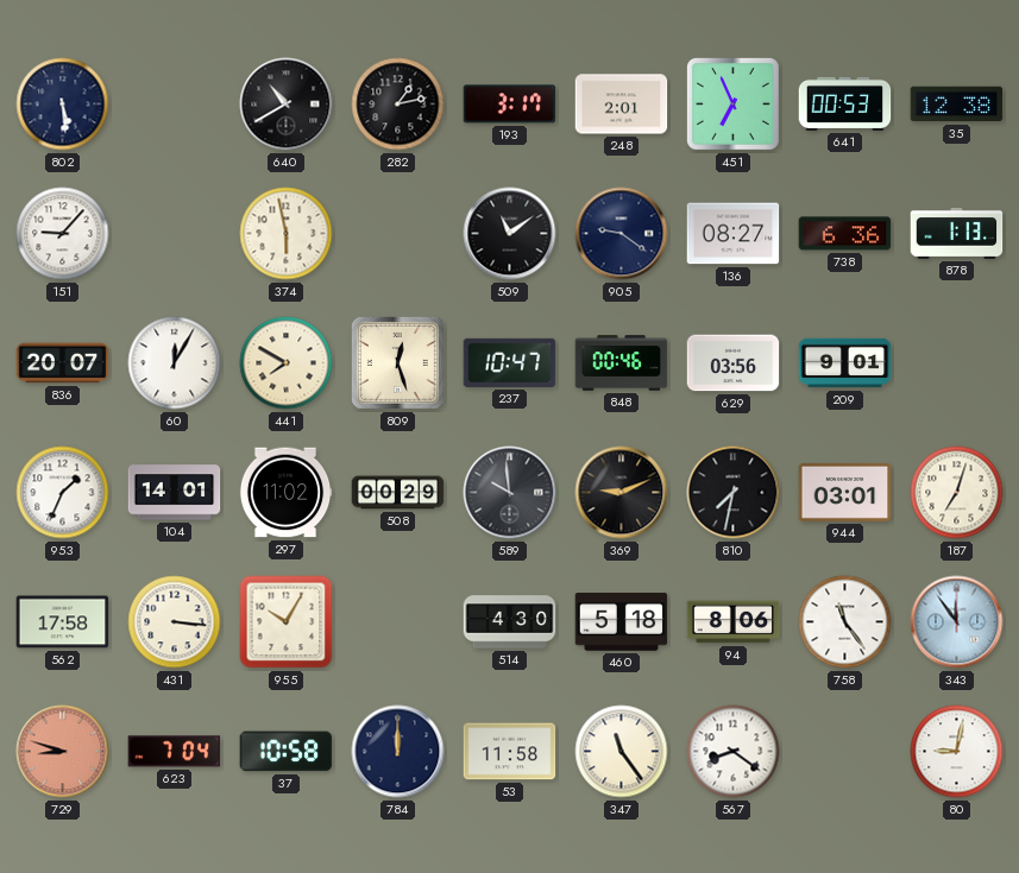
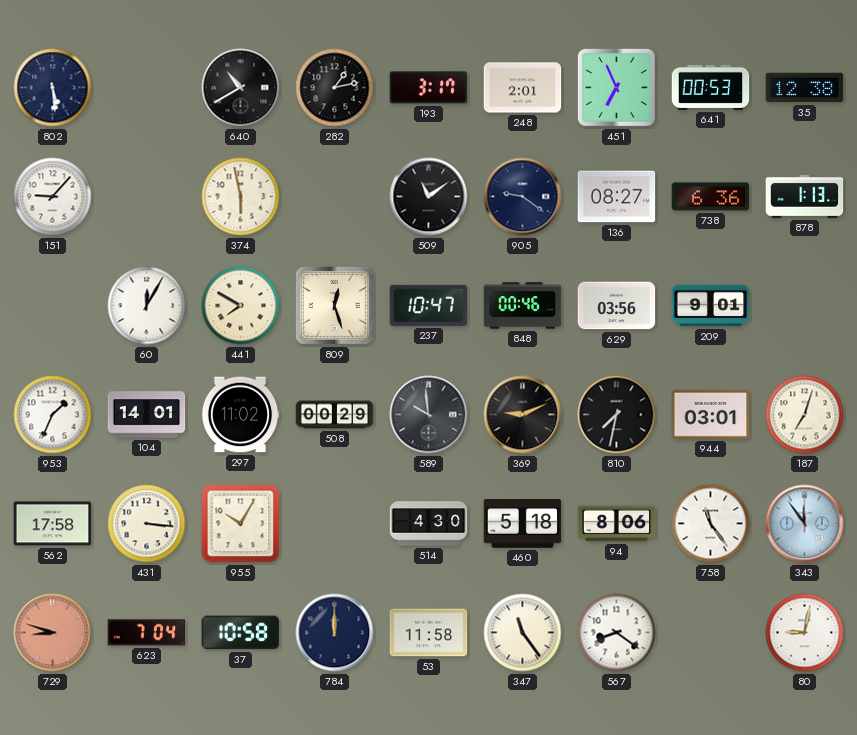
836: 20:07 -> none
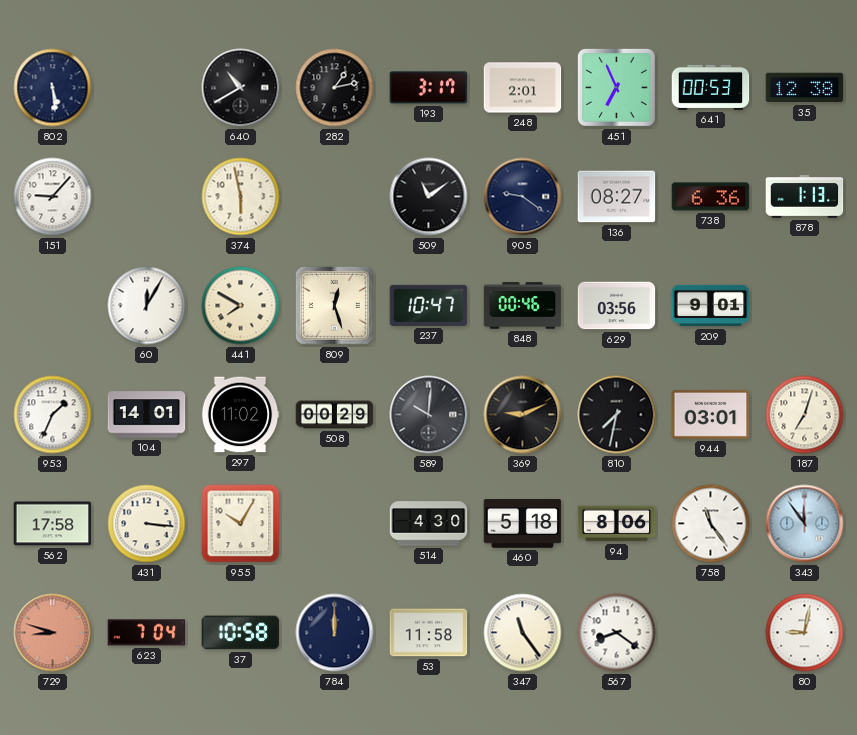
589: 9:59 -> 10:01
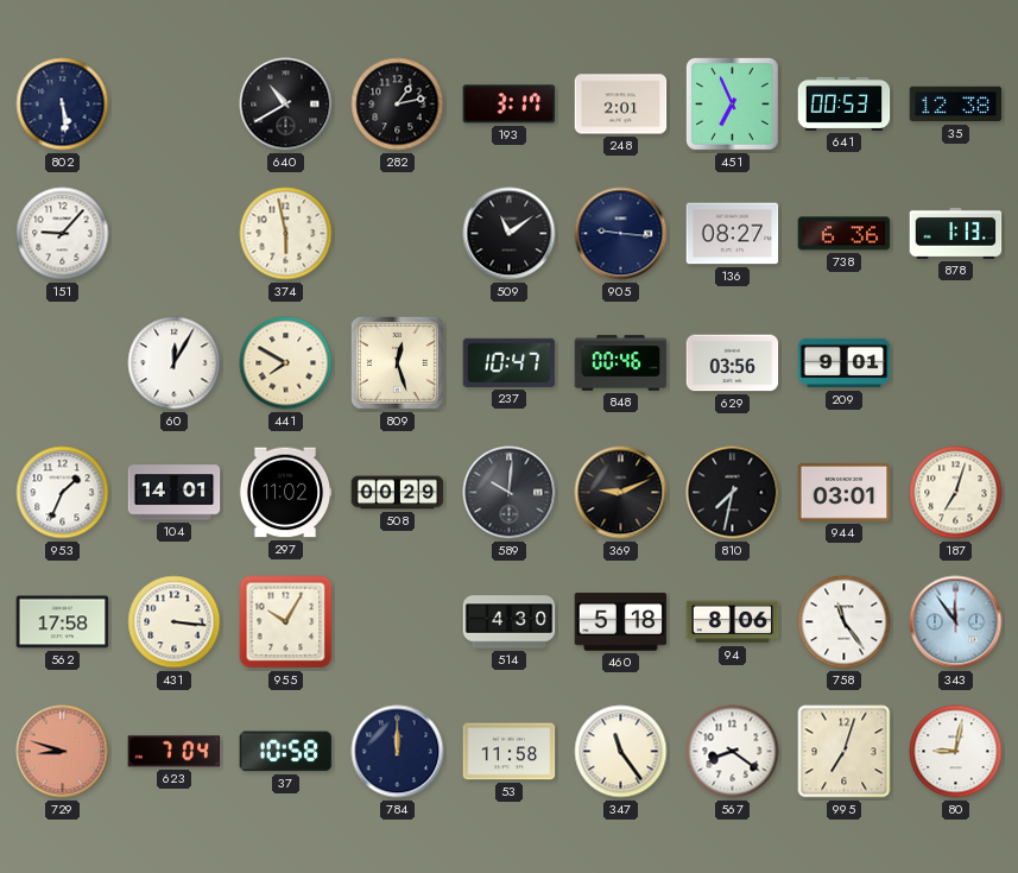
905: 9:21 -> 9:16
995: none -> 7:03
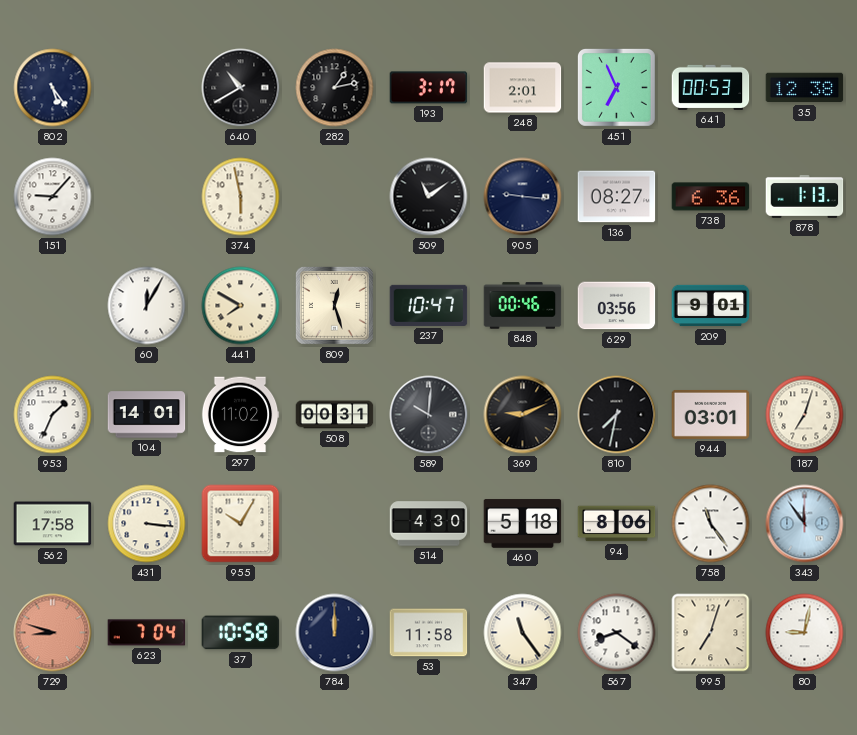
802: 5:29 -> 5:24
508: 00:29 -> 00:31
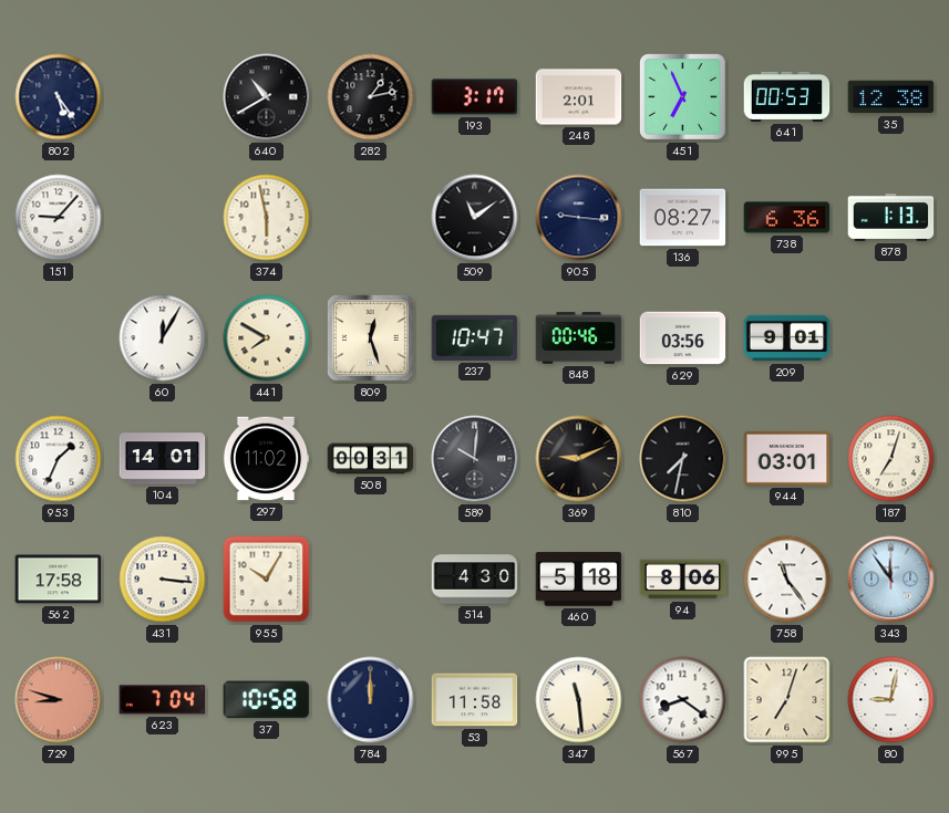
347: 11:24 -> 11:29
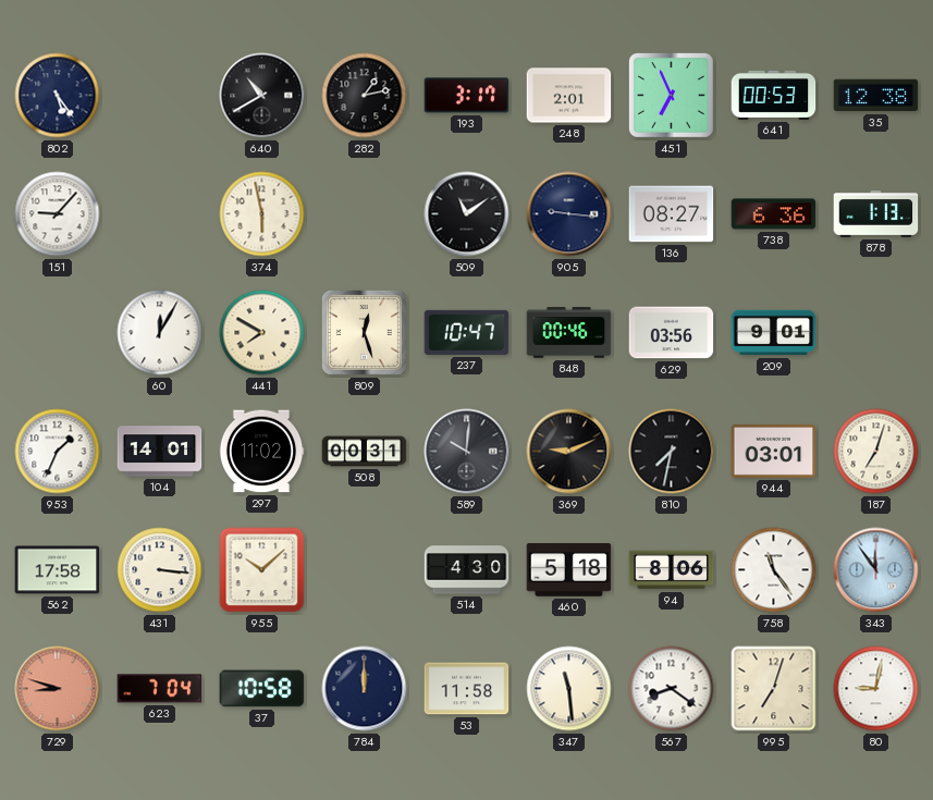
955: 10:05 -> 10:08
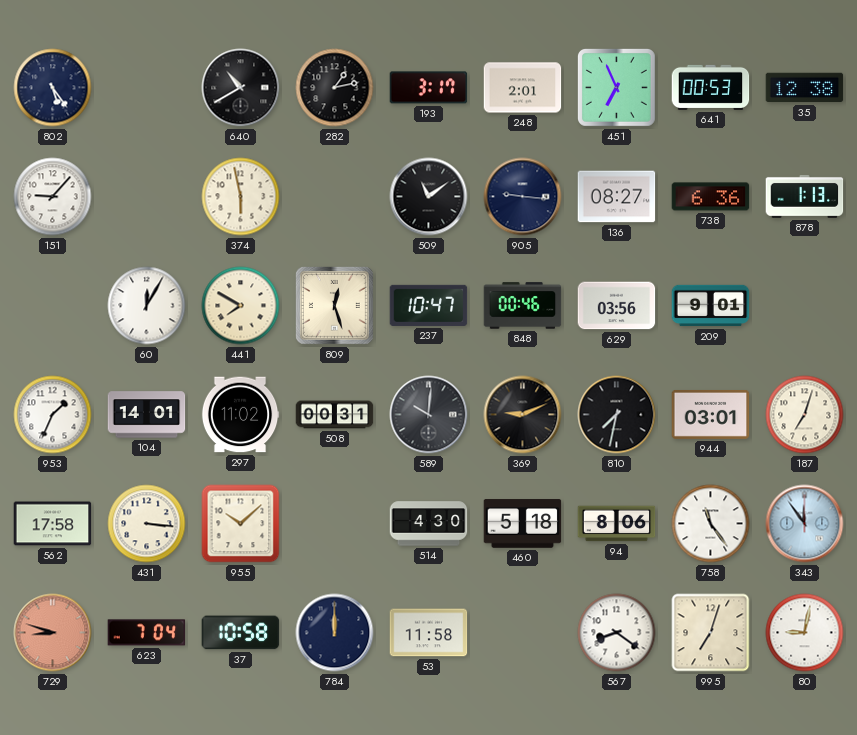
347: 11:29 -> none
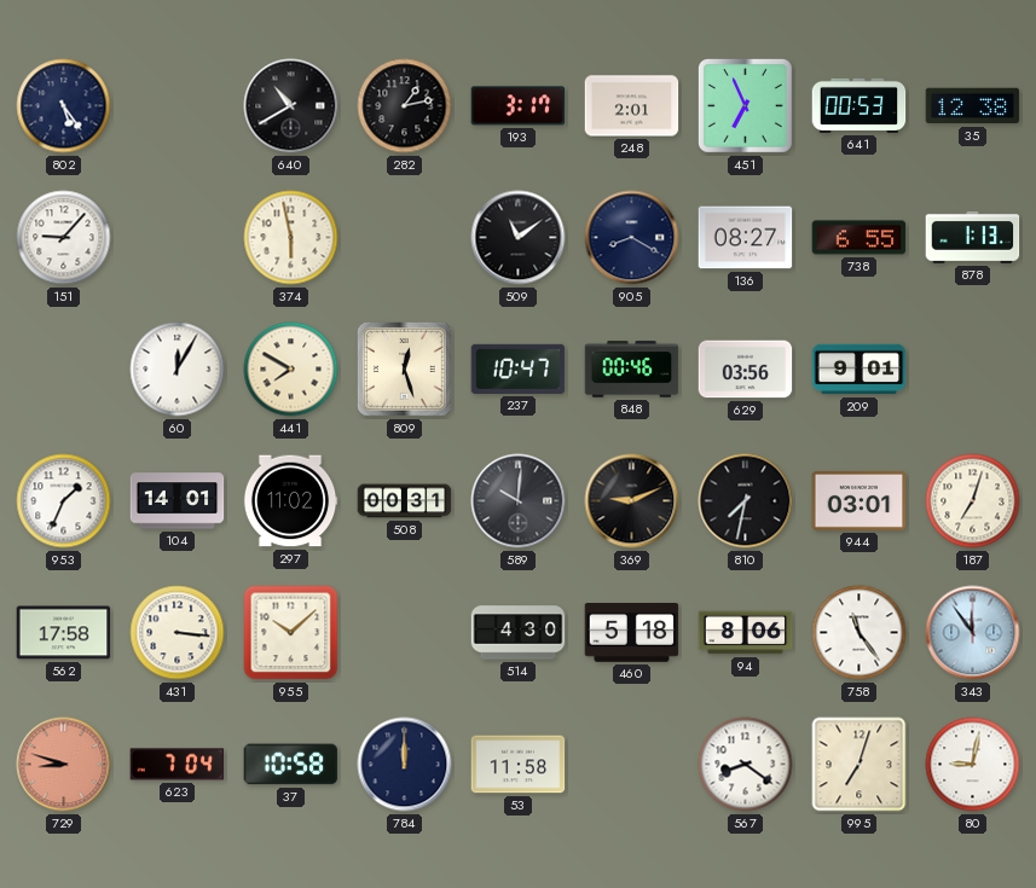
905: 9:16 -> 8:20
738: 6:36 -> 6:55
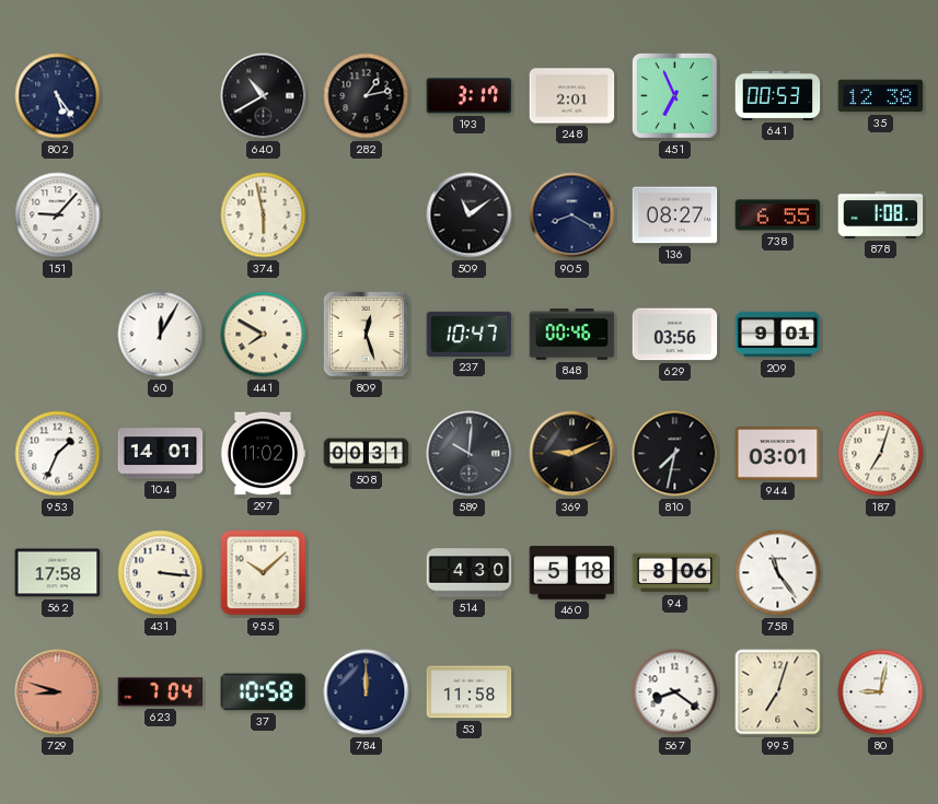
878: 1:13 -> 1:08
343: 11:54 -> none
